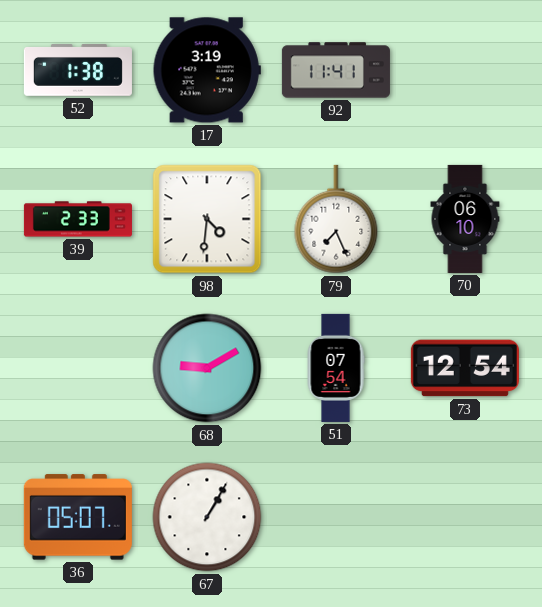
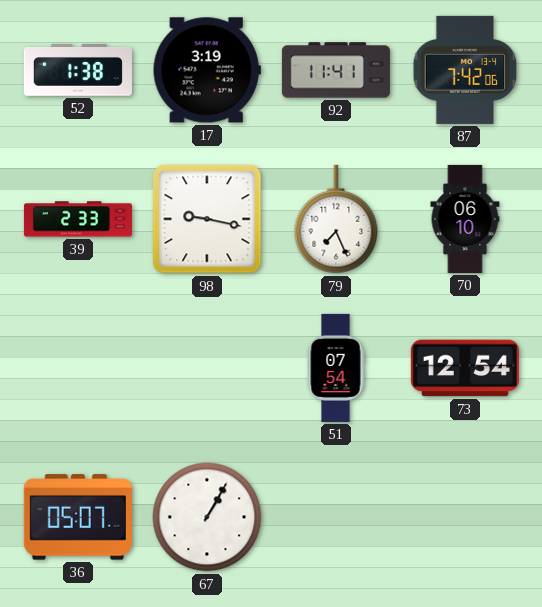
87: none -> 7:42
98: 4:31 -> 9:17
68: 9:10 -> none
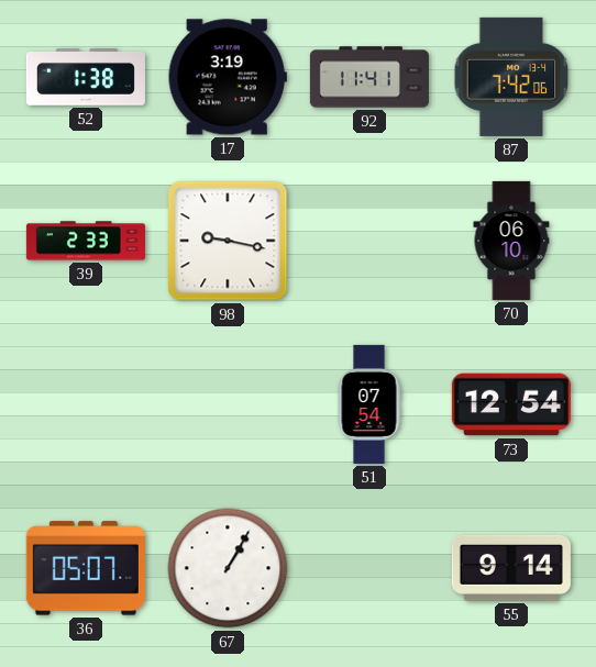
79: 7:26 -> none
55: none -> 9:14
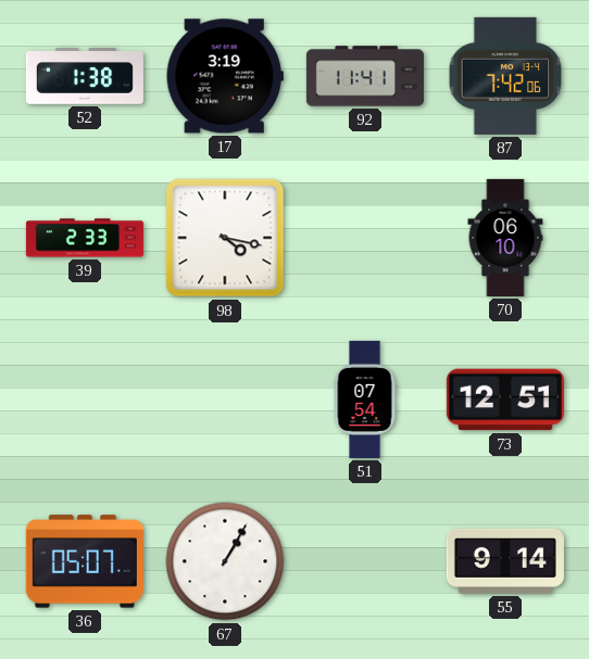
98: 9:17 -> 4:17
73: 12:54 -> 12:51
